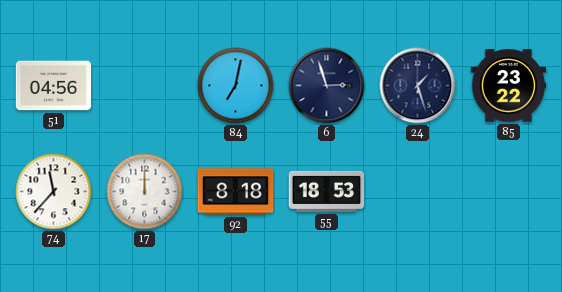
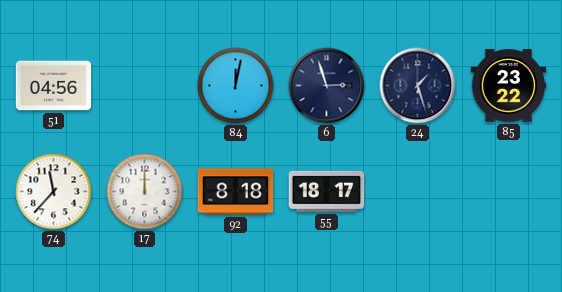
84: 7:02 -> 12:02
55: 18:53 -> 18:17
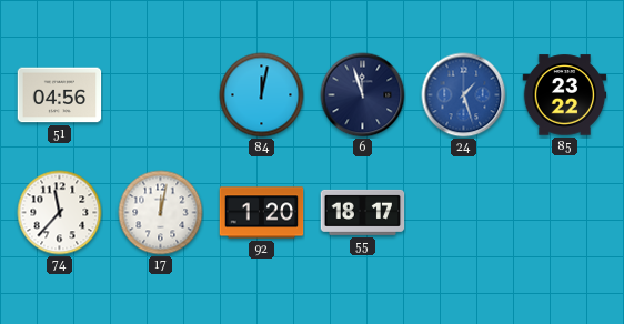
6: 2:57 -> 11:57
24 dial: navy -> blue
17: 12:00 -> 12:02
92: 8:18 -> 1:20
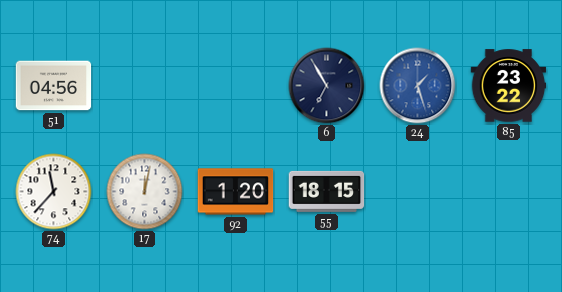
84: 12:02 -> none
6: 11:57 -> 6:55
55: 18:17 -> 18:15
